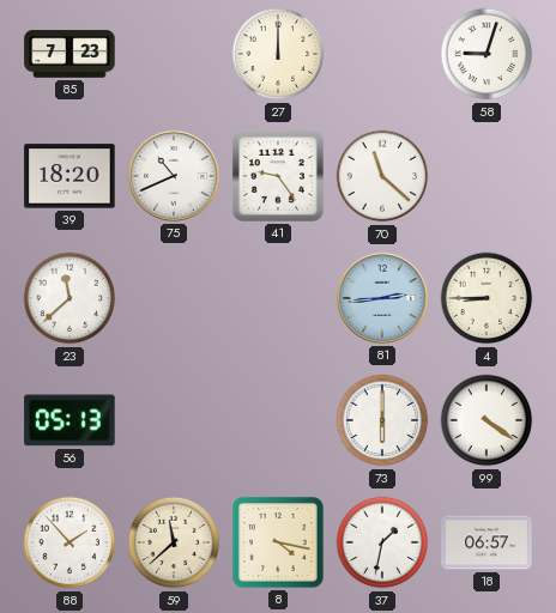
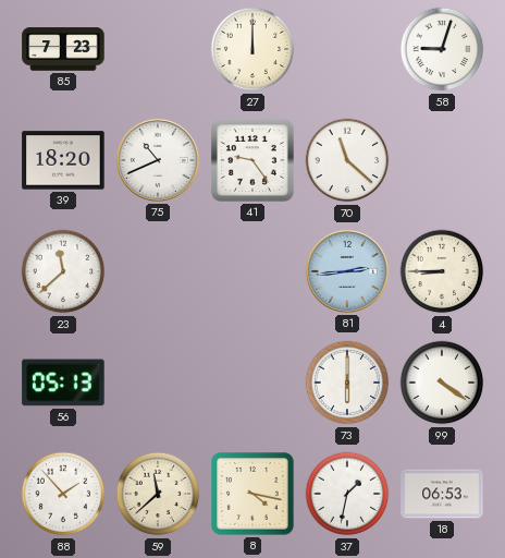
18: 06:57 -> 06:53
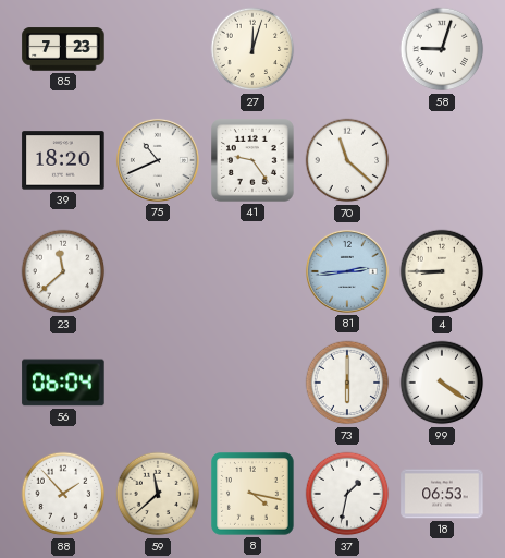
27: 12:00 -> 12:03
56: 05:13 -> 06:04
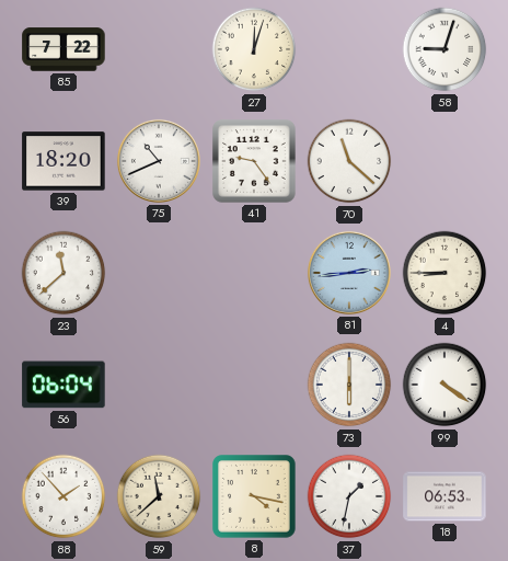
85: 7:23 -> 7:22
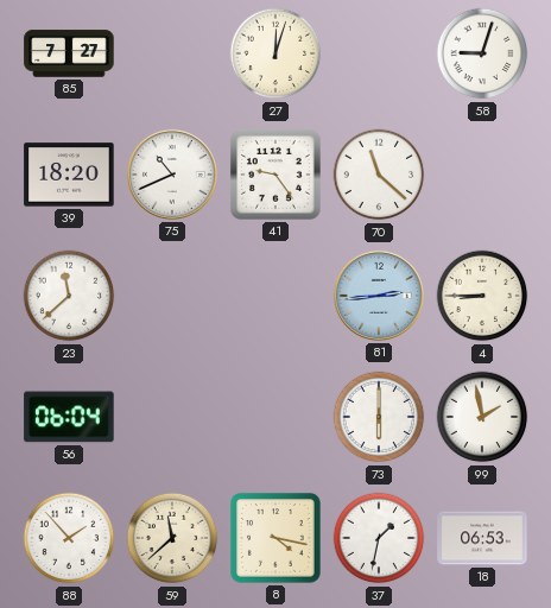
85: 7:22 -> 7:27
99: 4:21 -> 1:58
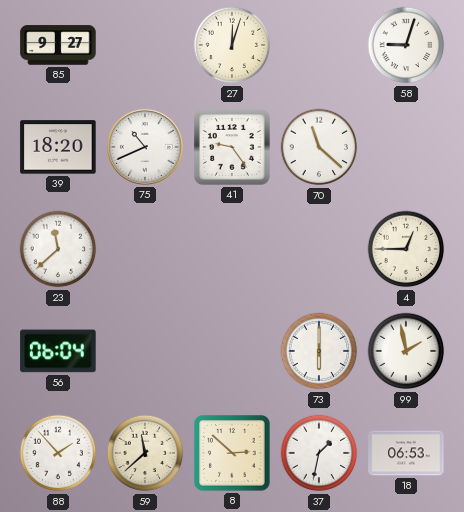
85: 7:27 -> 9:27
81: 2:44 -> none
4: 8:45 -> 12:45
8: 4:17 -> 2:52
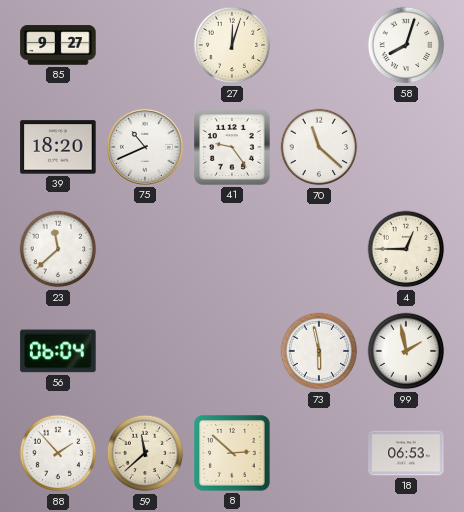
58: 9:03 -> 8:03
73: 6:00 -> 5:58
37: 1:32 -> none
